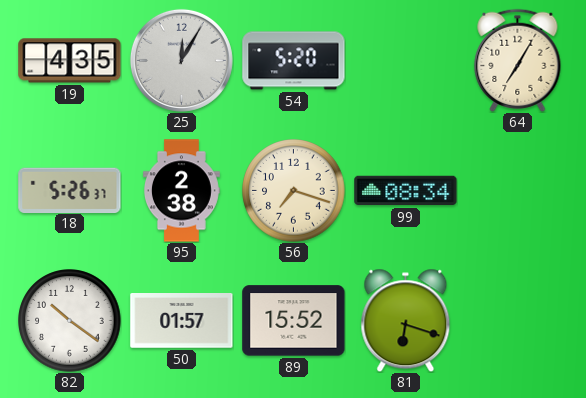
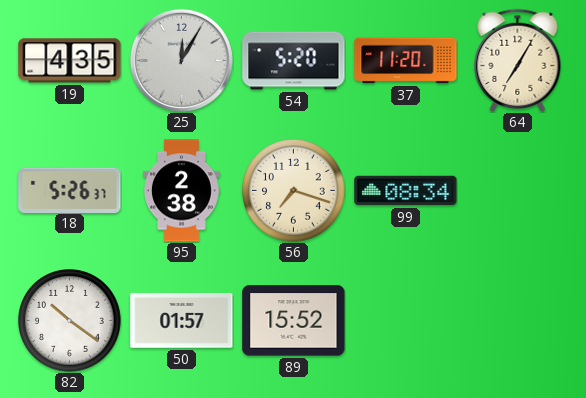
37: none -> 11:20
81: 6:18 -> none
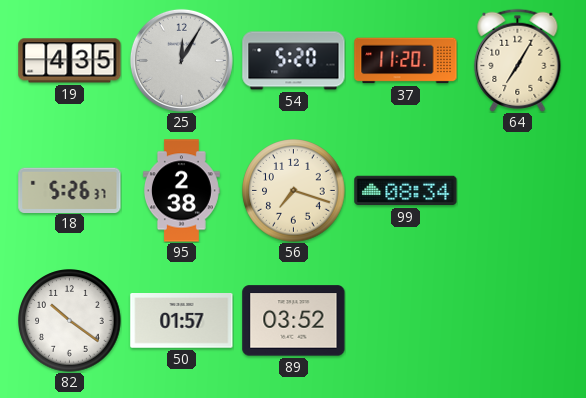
89: 15:52 -> 03:52
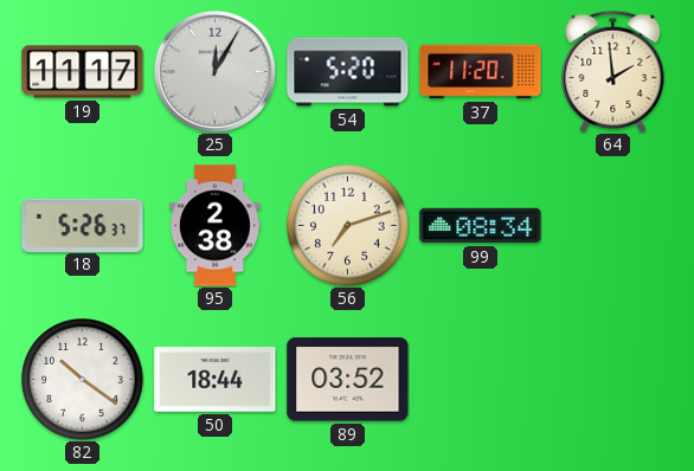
19: 4:35 -> 11:17
64: 7:05 -> 1:59
56: 7:18 -> 7:12
50: 01:57 -> 18:44
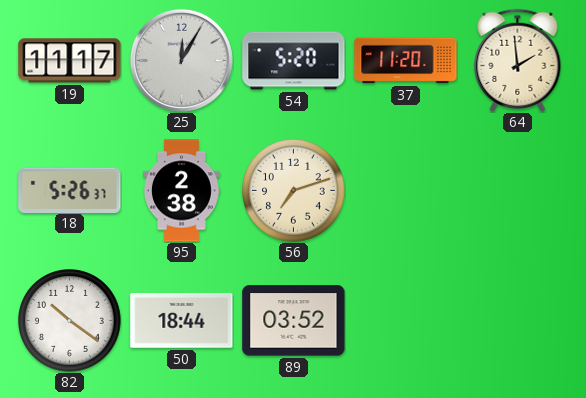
99: 08:34 -> none
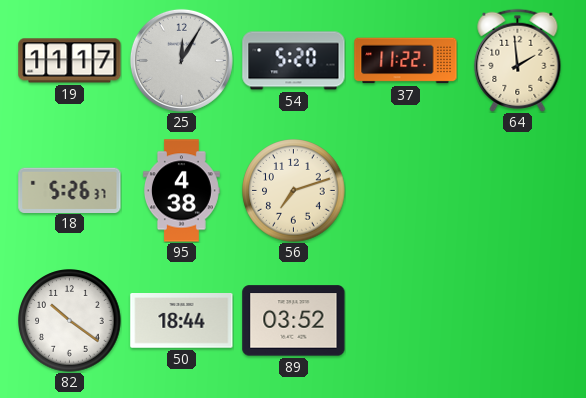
37: 11:20 -> 11:22
95: 2:38 -> 4:38
